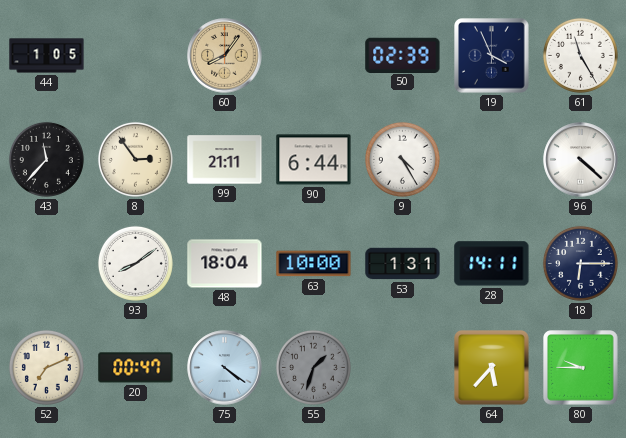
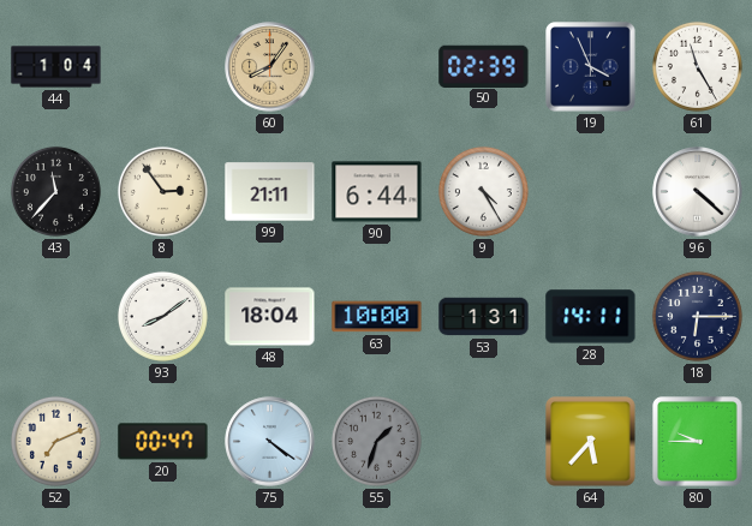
44: 1:05 -> 1:04
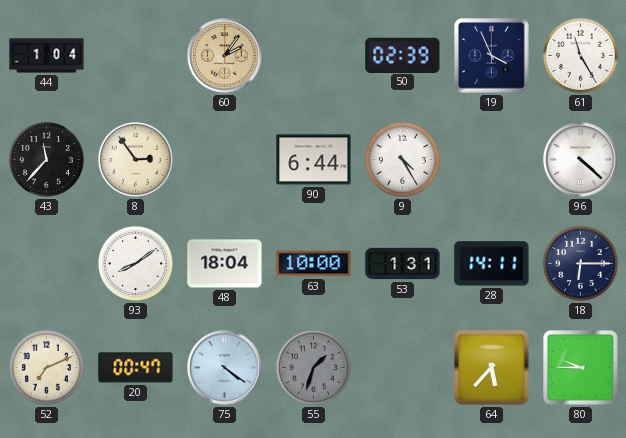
60: 8:06 -> 2:06
99: 21:11 -> none
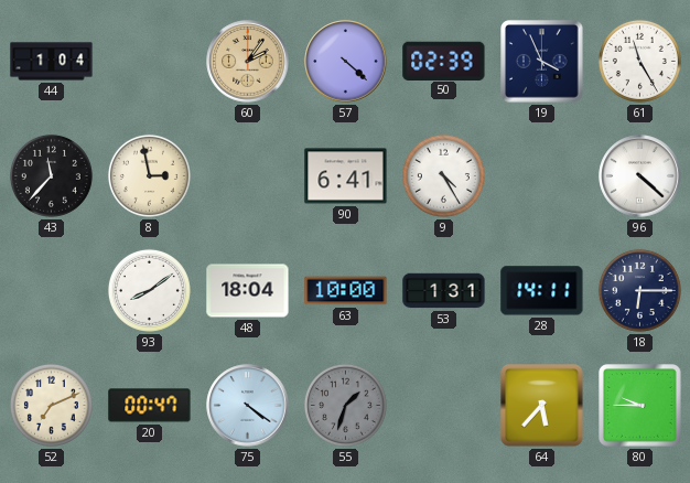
57: none -> 4:22
8: 2:54 -> 2:58
90: 6:44 -> 6:41
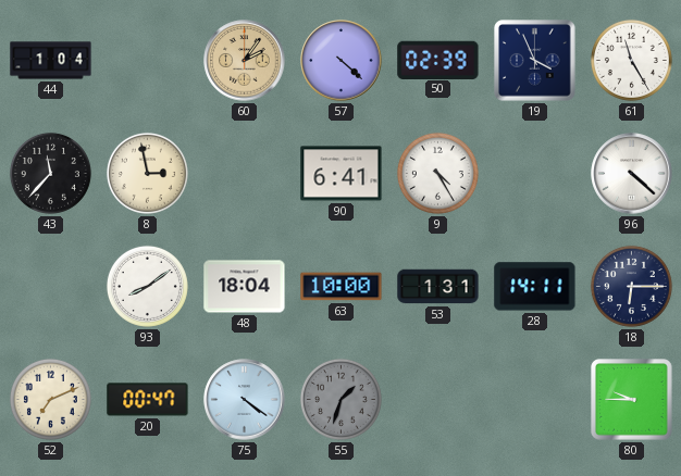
64: 5:37 -> none
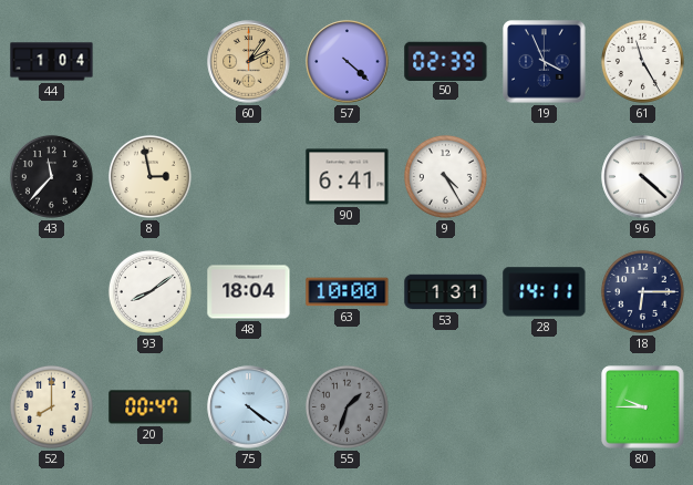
52: 7:11 -> 8:00
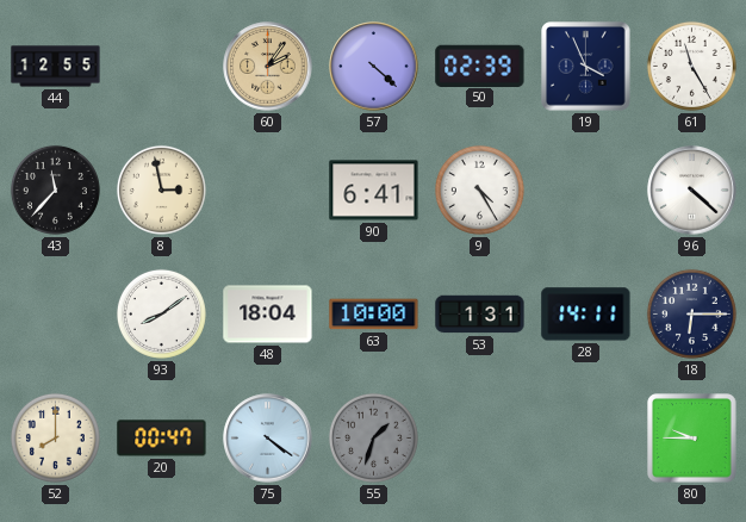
44: 1:04 -> 12:55
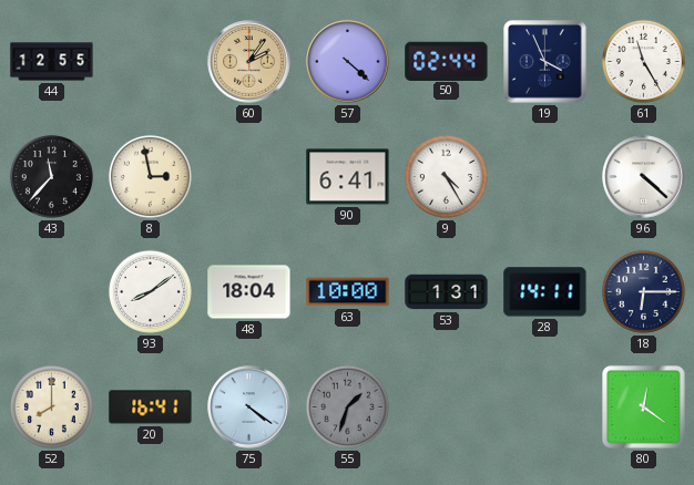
50: 02:39 -> 02:44
20: 00:47 -> 16:41
80: 9:45 -> 12:21
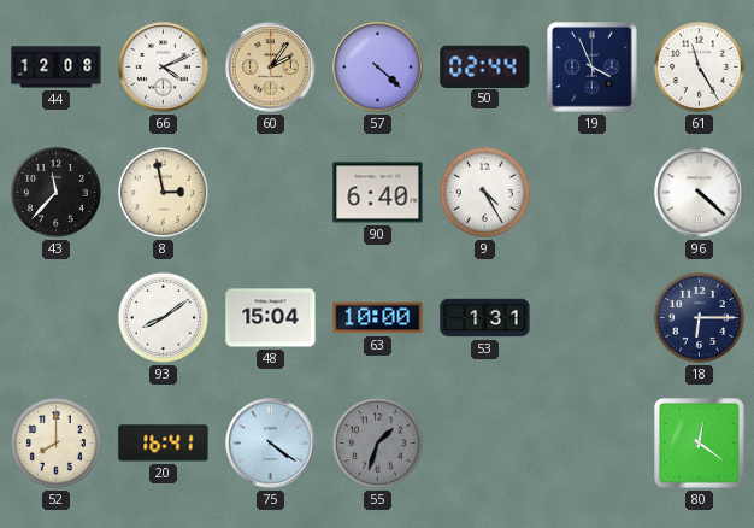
44: 12:55 -> 12:08
66: none -> 4:11
90: 6:41 -> 6:40
48: 18:04 -> 15:04
28: 14:11 -> none
